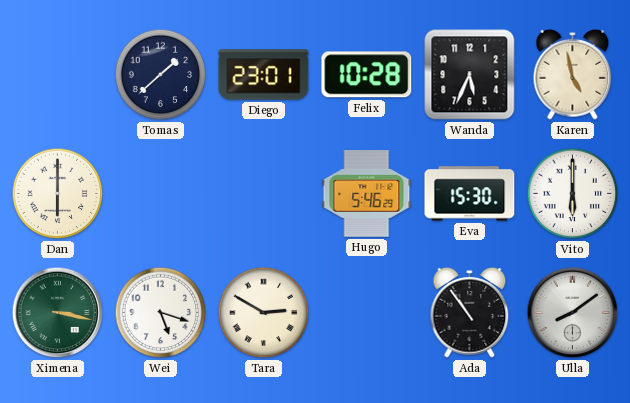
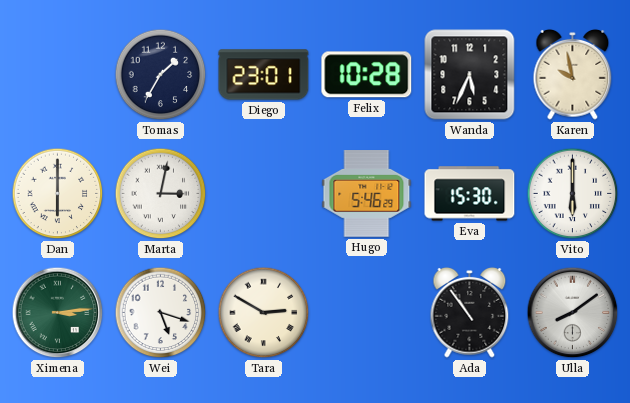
Tomas: 1:38 -> 1:35
Karen: 4:58 -> 9:58
Marta: none -> 3:02
Ximena: 3:17 -> 3:14
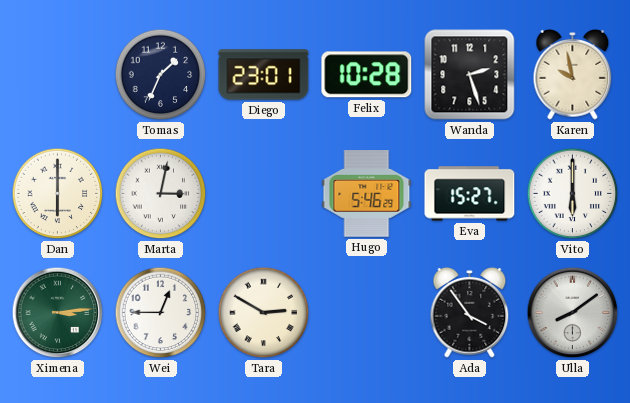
Tomas: 1:35 -> 1:34
Wanda: 5:34 -> 2:27
Eva: 15:30 -> 15:27
Wei: 5:18 -> 12:45
Ada: 10:54 -> 3:54
